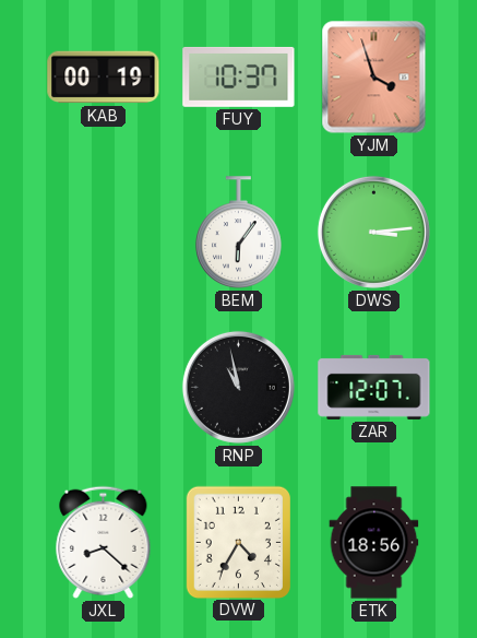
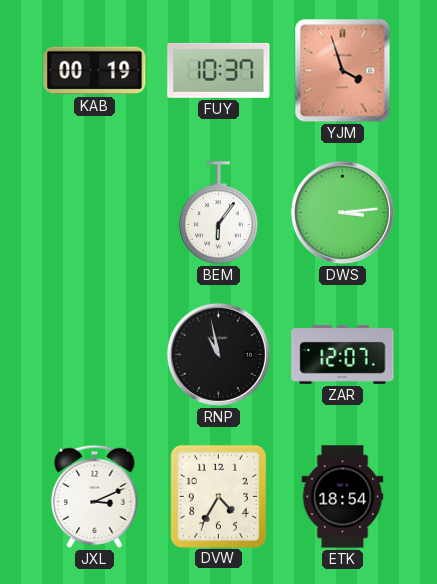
JXL: 8:22 -> 3:11
ETK: 18:56 -> 18:54
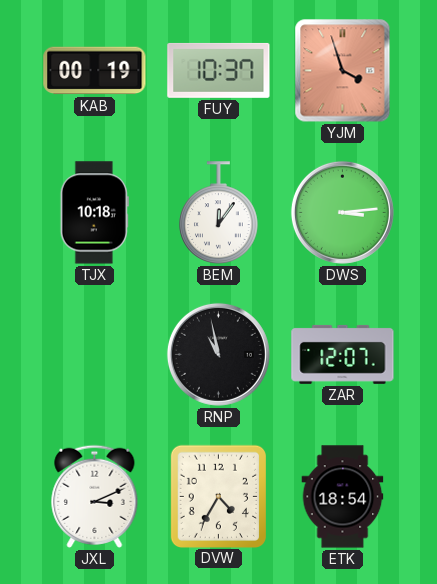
TJX: none -> 10:18
BEM: 6:06 -> 12:06
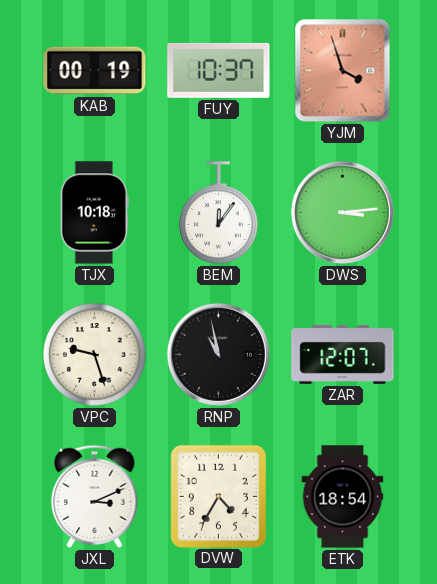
VPC: none -> 9:27
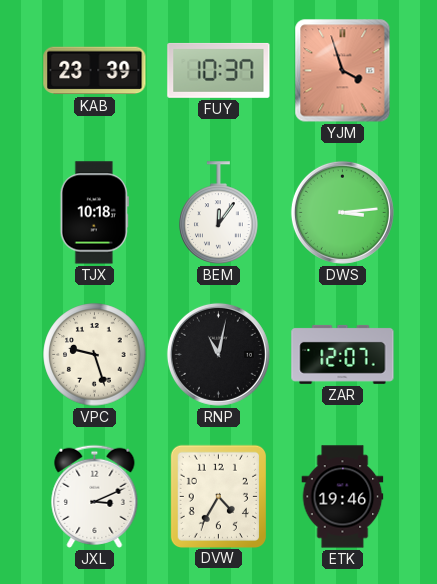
KAB: 00:19 -> 23:39
RNP: 10:58 -> 11:02
ETK: 18:54 -> 19:46
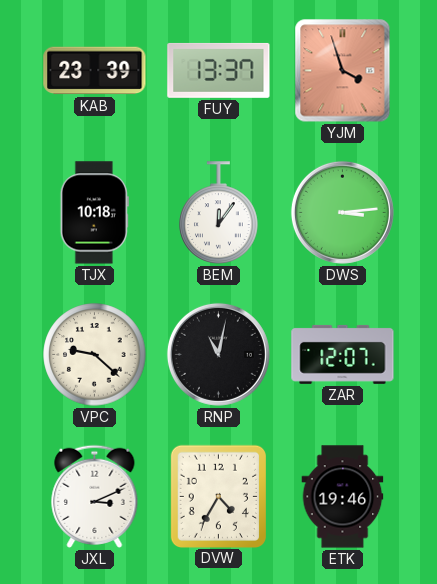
FUY: 10:37 -> 13:37
VPC: 9:27 -> 9:22
